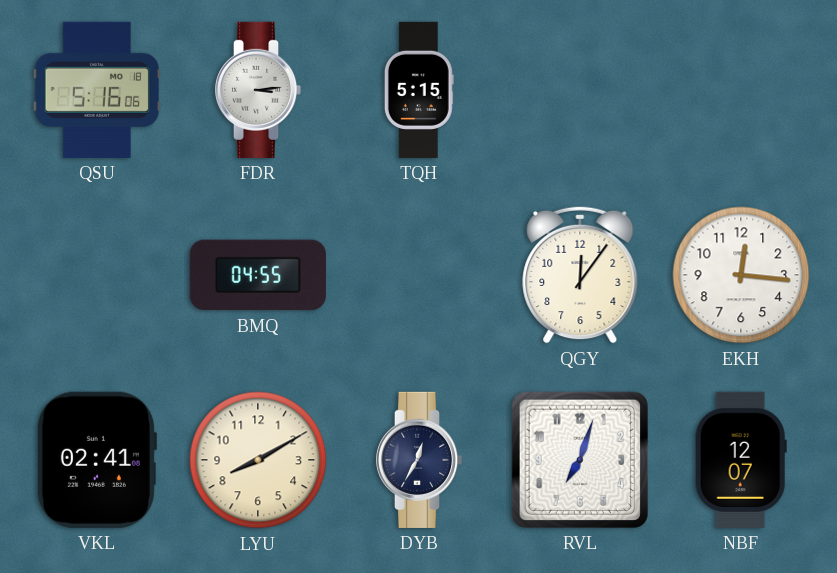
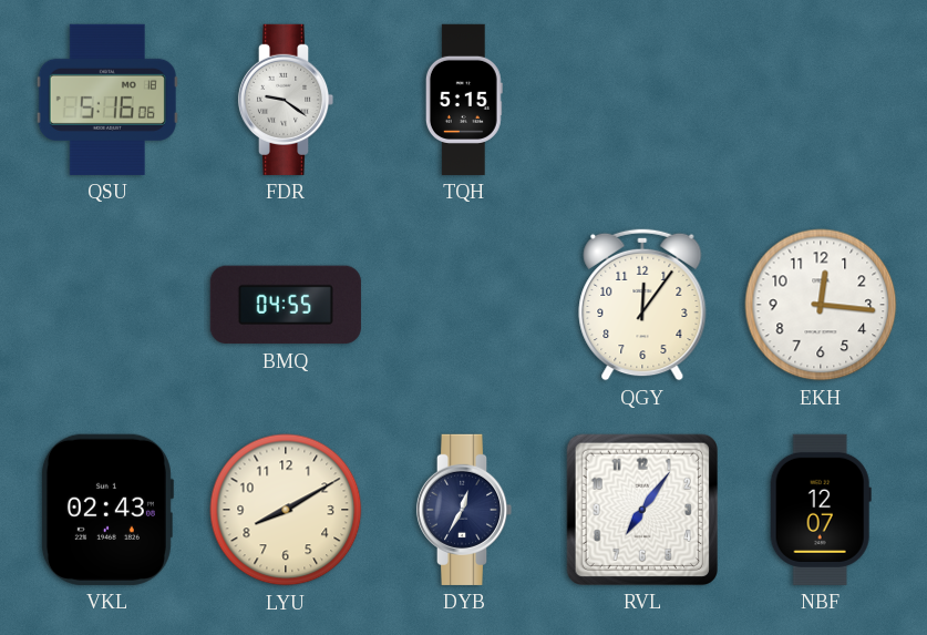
FDR: 3:14 -> 9:21
VKL: 02:41 -> 02:43
RVL: 7:03 -> 7:06
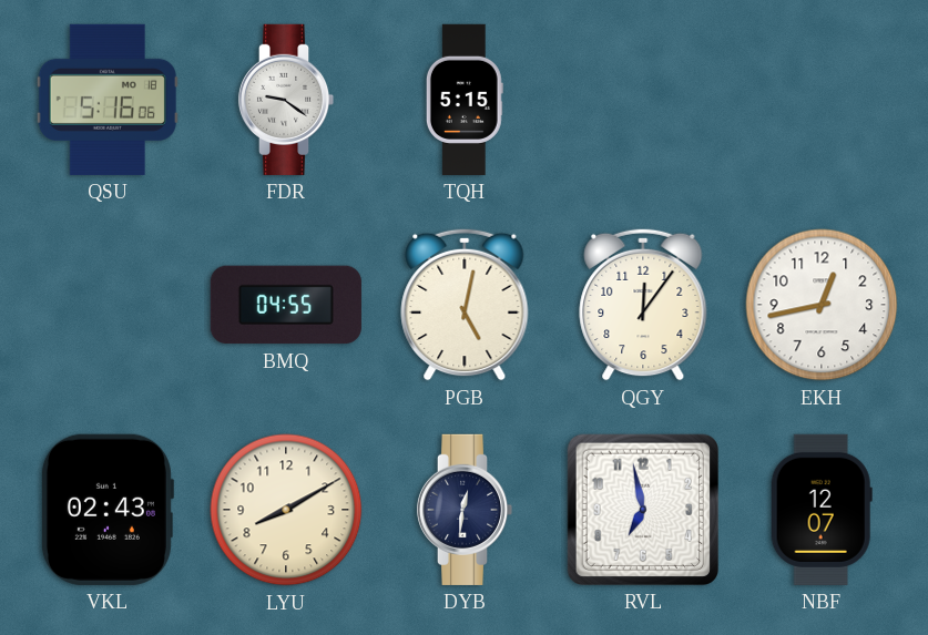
PGB: none -> 5:02
EKH: 12:16 -> 12:43
DYB: 12:35 -> 12:31
RVL: 7:06 -> 6:58
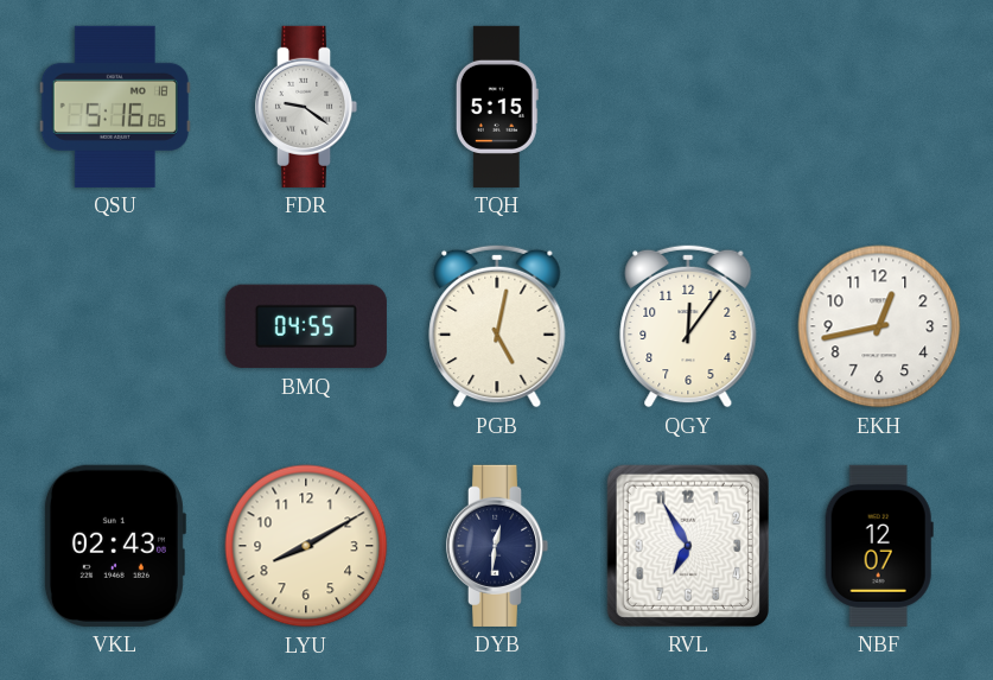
RVL: 6:58 -> 6:55
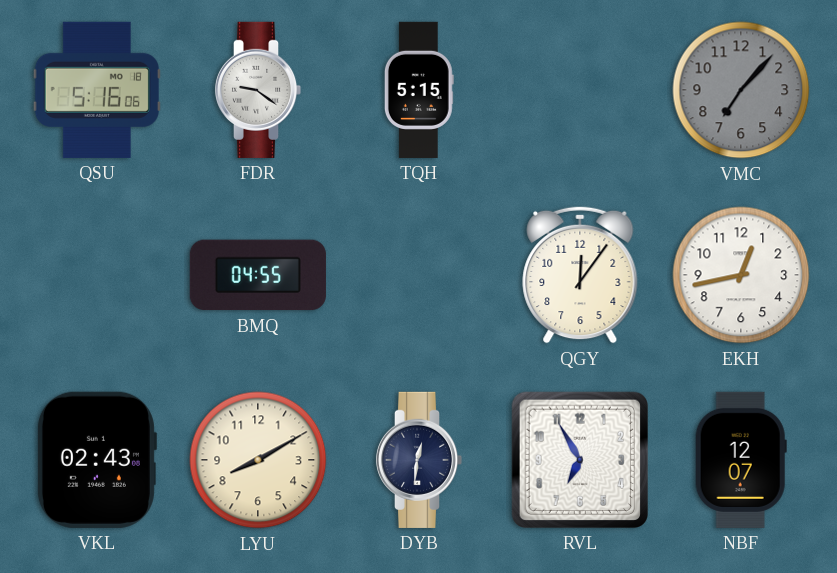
VMC: none -> 7:07
PGB: 5:02 -> none
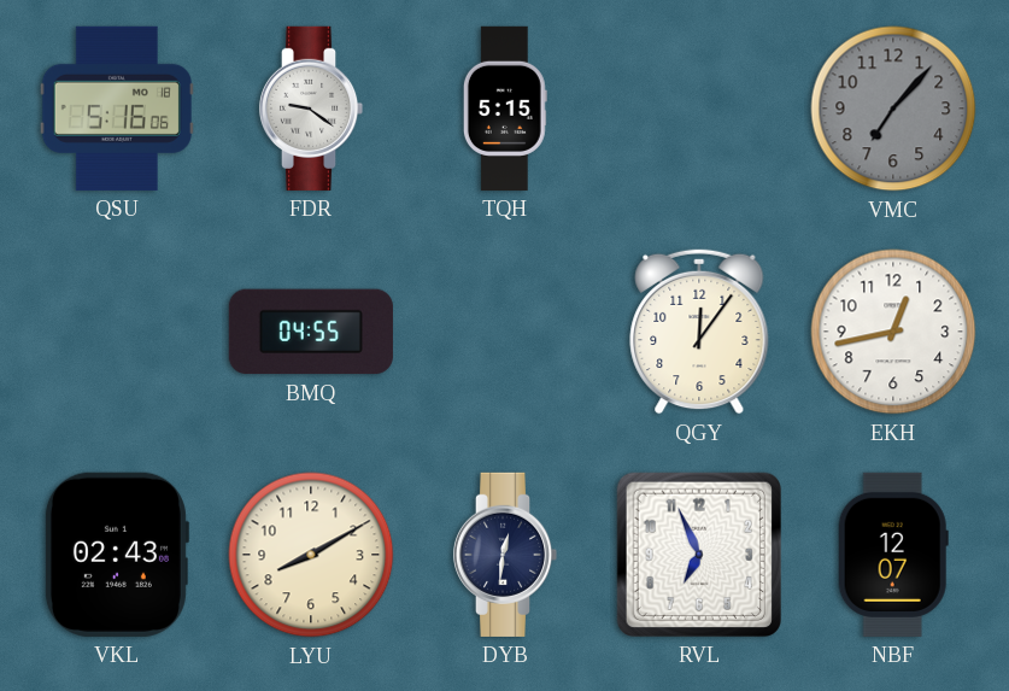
RVL: 6:55 -> 6:56
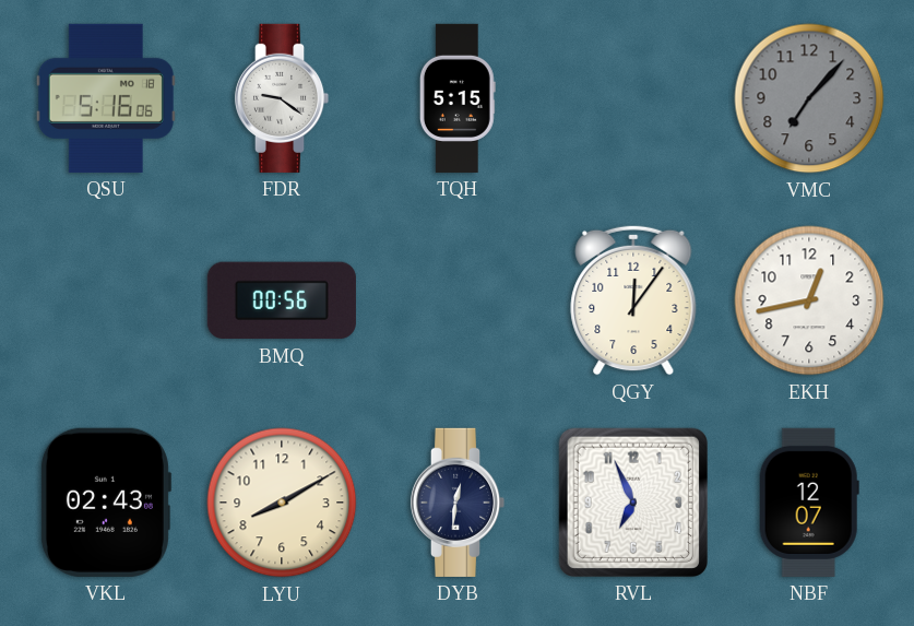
BMQ: 04:55 -> 00:56
